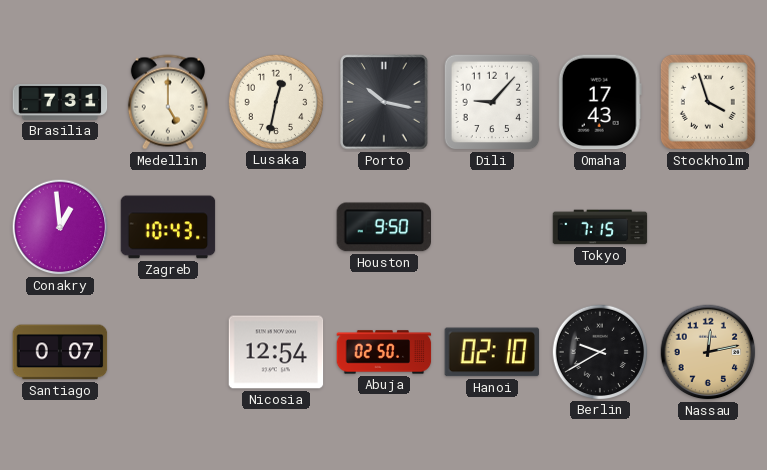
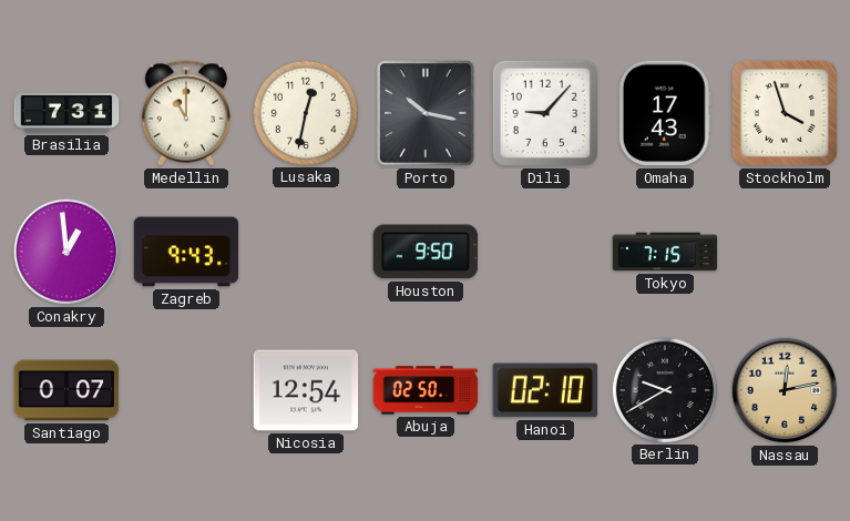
Medellin: 5:00 -> 11:00
Zagreb: 10:43 -> 9:43
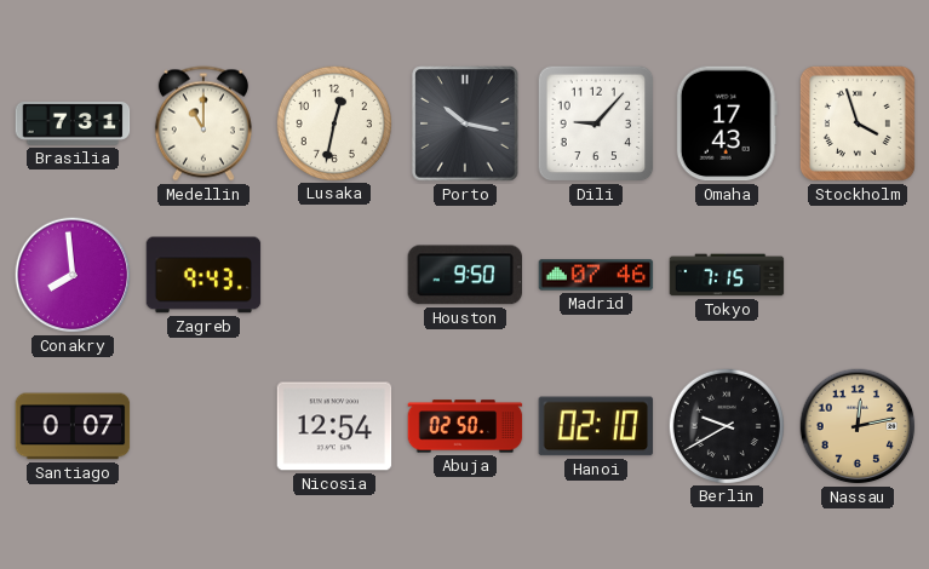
Conakry: 12:59 -> 7:59
Madrid: none -> 07:46
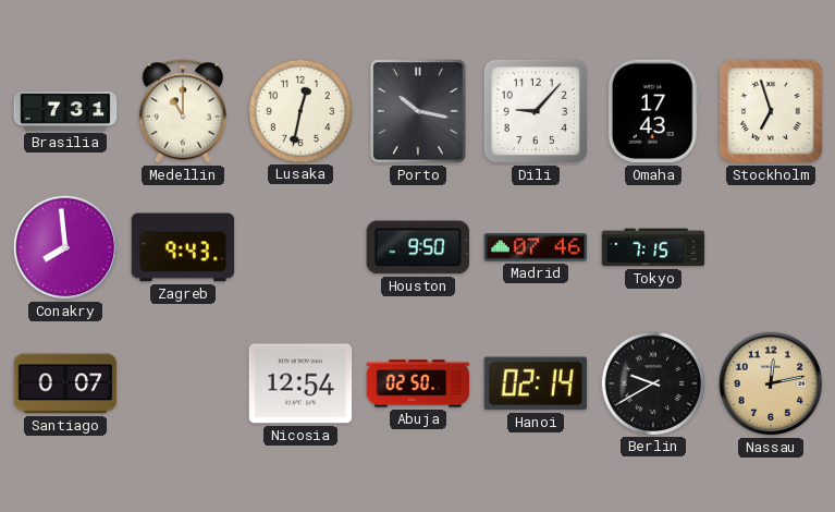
Stockholm: 3:57 -> 6:57
Hanoi: 02:10 -> 02:14
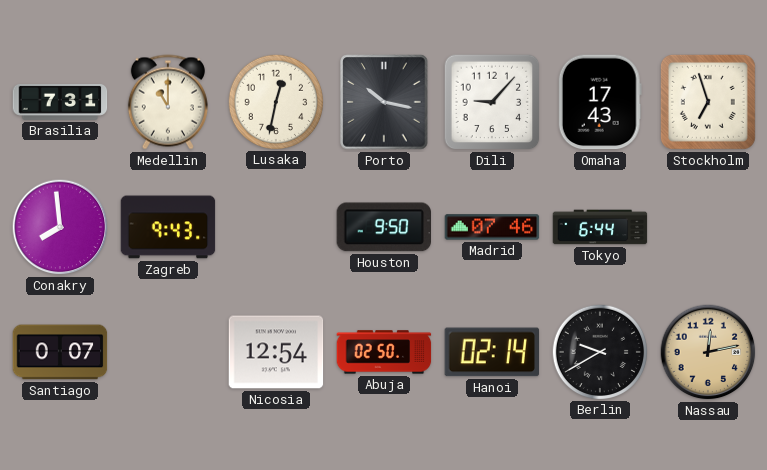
Tokyo: 7:15 -> 6:44
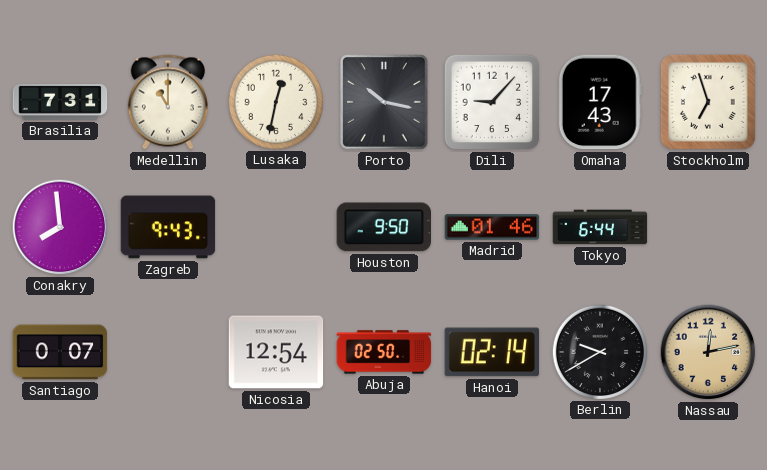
Madrid: 07:46 -> 01:46
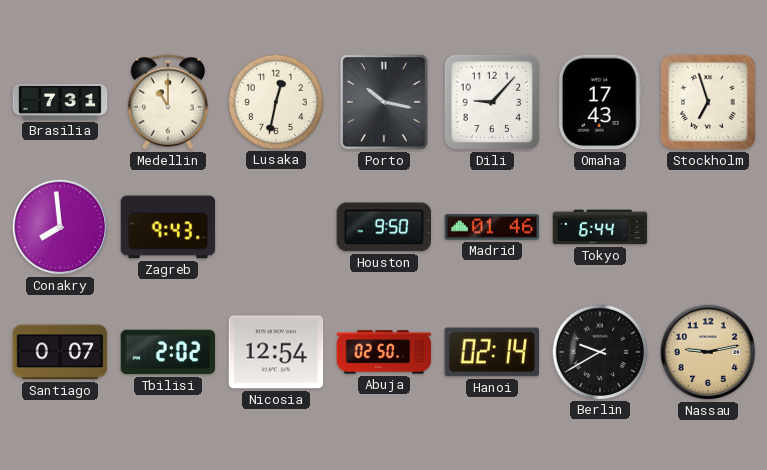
Tbilisi: none -> 2:02
Nassau: 12:13 -> 9:13
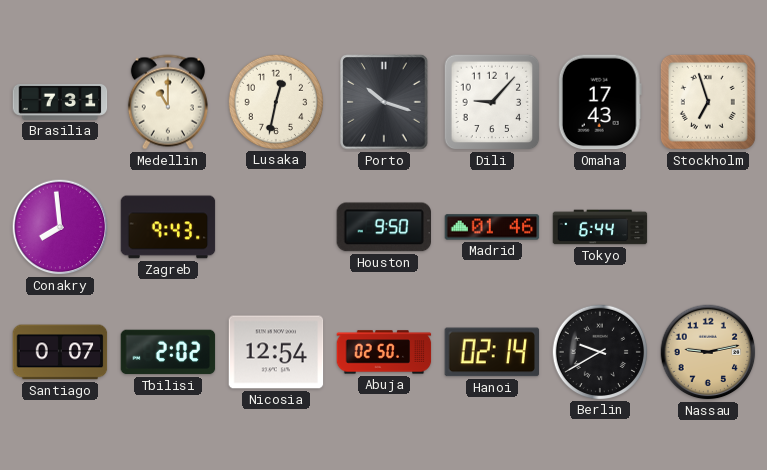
Porto: 10:17 -> 10:18
